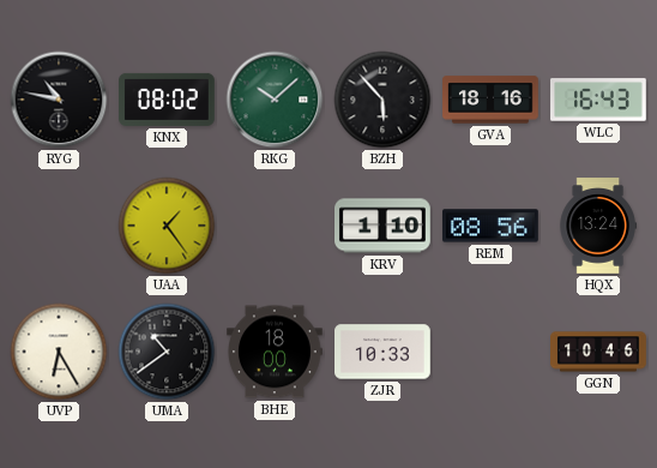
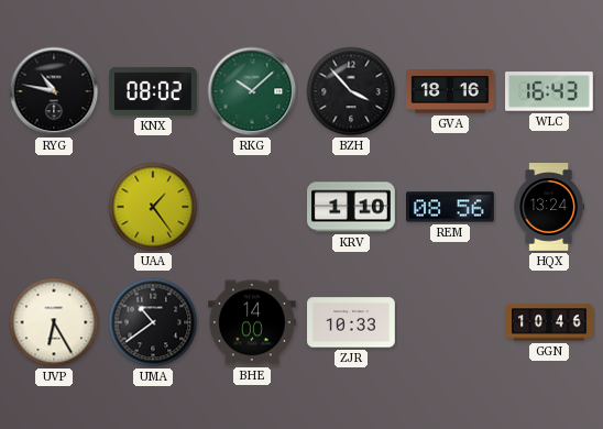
BZH: 5:53 -> 3:53
BHE: 18:00 -> 14:00
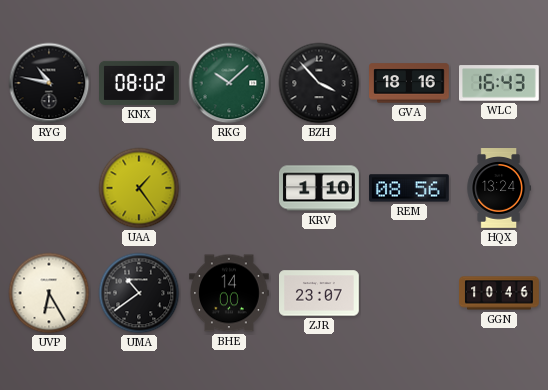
ZJR: 10:33 -> 23:07
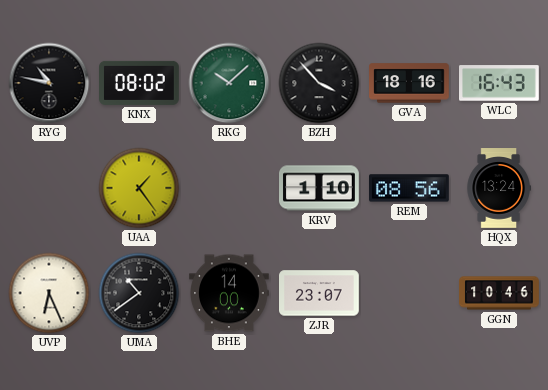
UVP: 6:25 -> 6:26
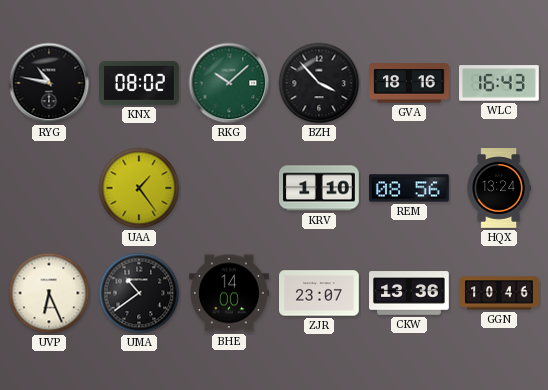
CKW: none -> 13:36
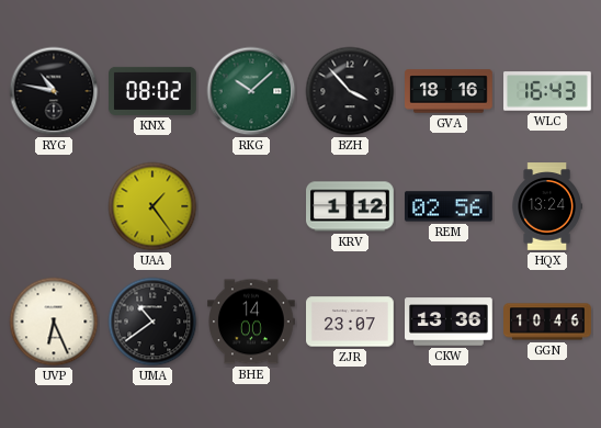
KRV: 1:10 -> 1:12
REM: 08:56 -> 02:56
